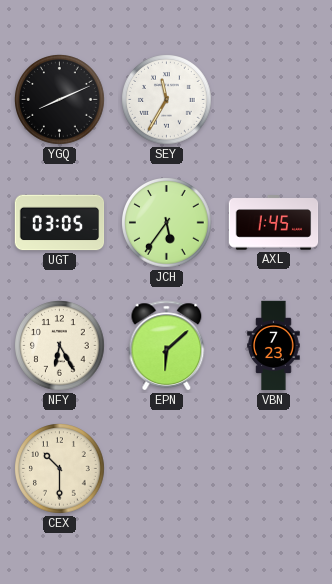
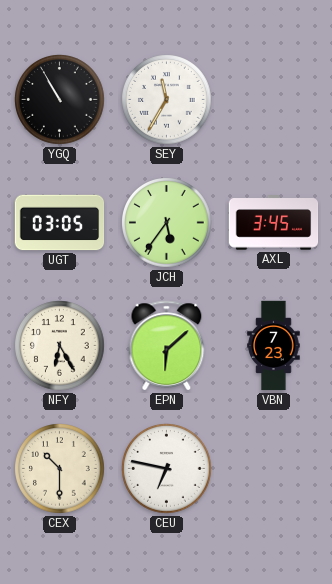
YGQ: 8:11 -> 10:55
AXL: 1:45 -> 3:45
CEU: none -> 6:47
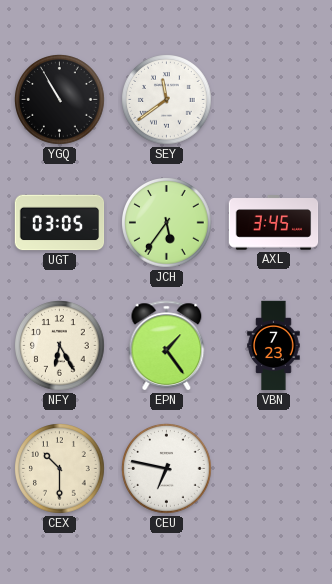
SEY: 11:35 -> 11:39
EPN: 6:08 -> 1:24
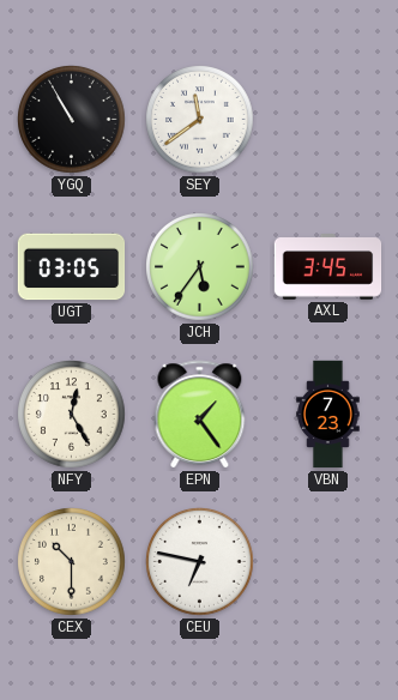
NFY: 6:25 -> 12:25
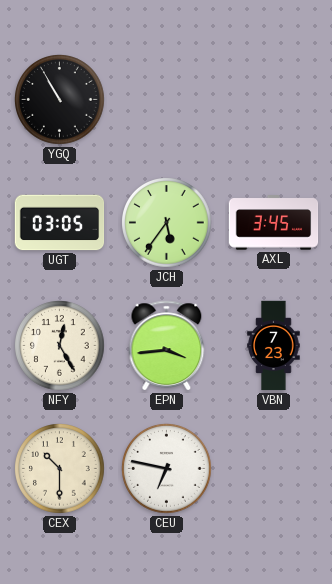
SEY: 11:39 -> none
EPN: 1:24 -> 3:44
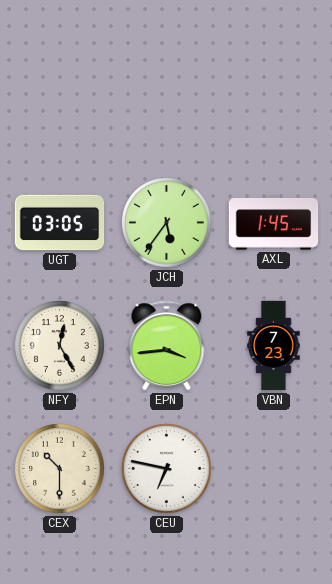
YGQ: 10:55 -> none
AXL: 3:45 -> 1:45
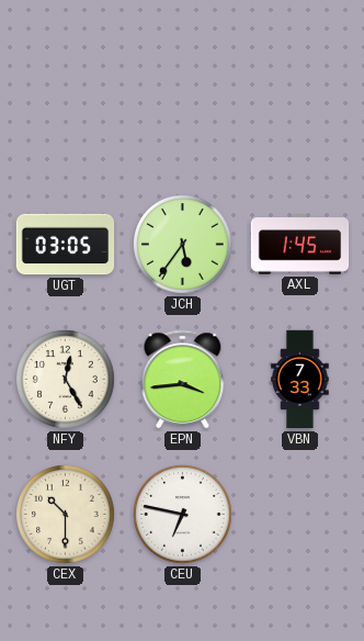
VBN: 7:23 -> 7:33
